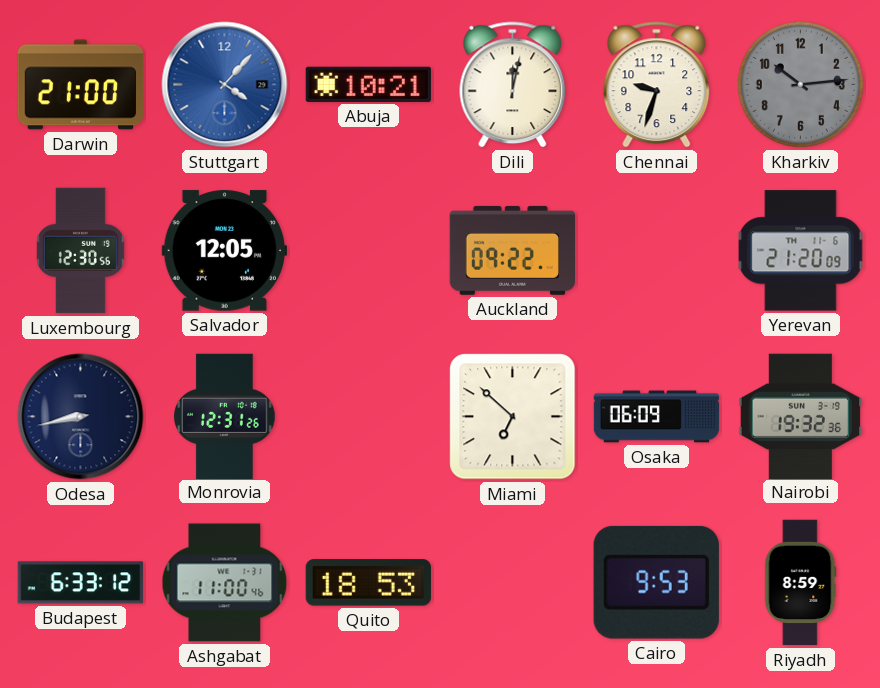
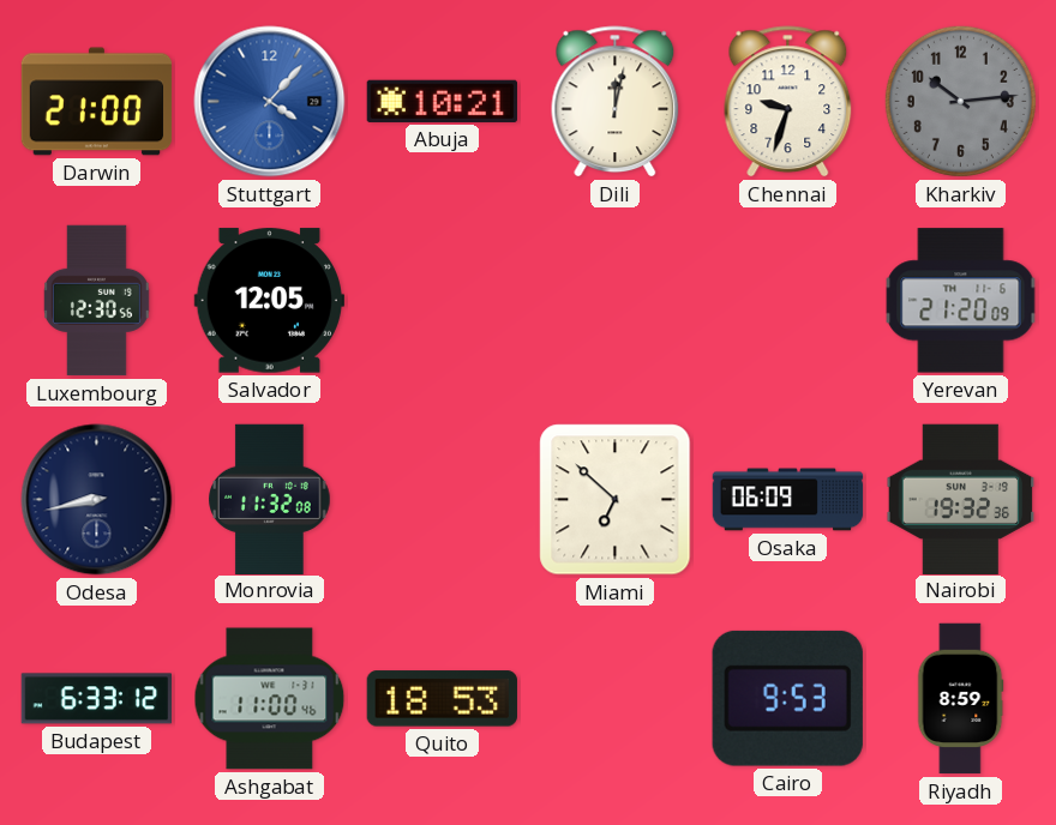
Auckland: 09:22 -> none
Monrovia: 12:31 -> 11:32
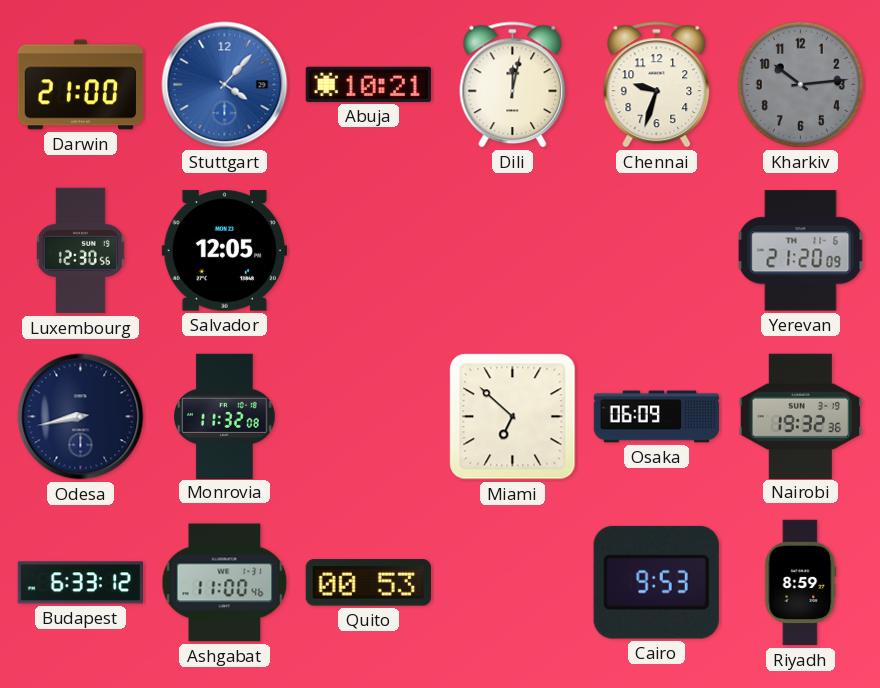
Quito: 18:53 -> 00:53
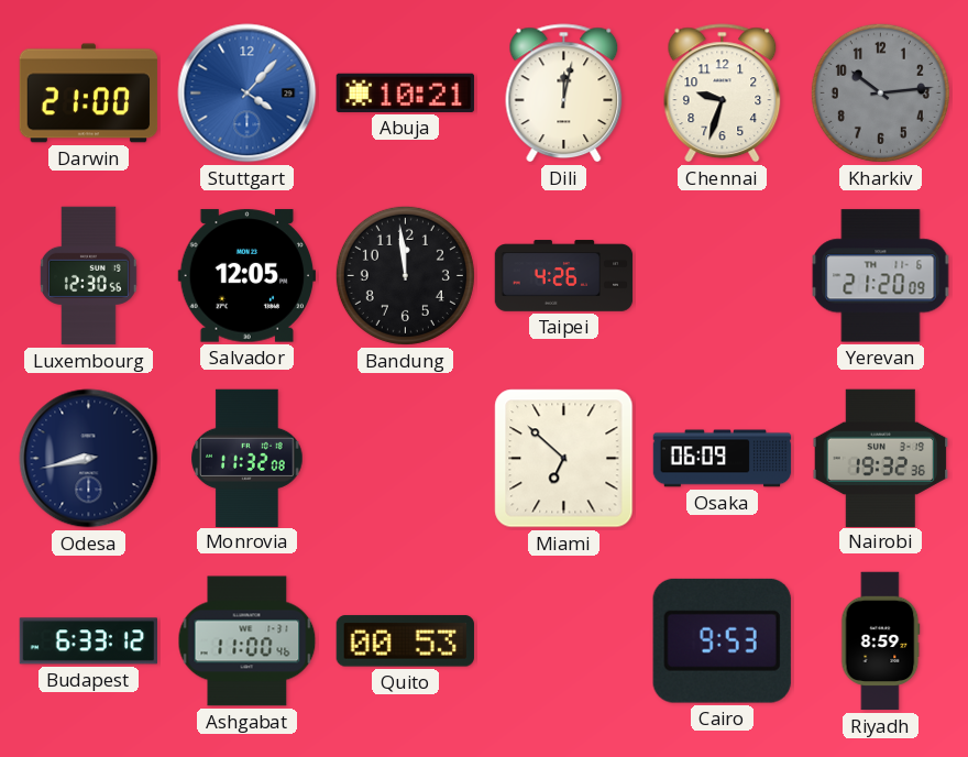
Bandung: none -> 11:59
Taipei: none -> 4:26
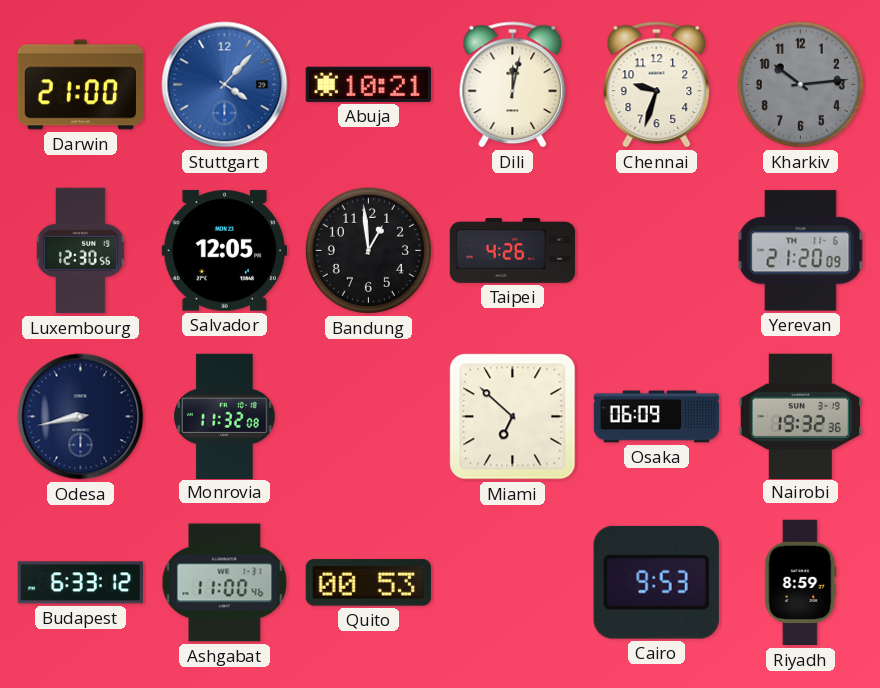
Bandung: 11:59 -> 12:59
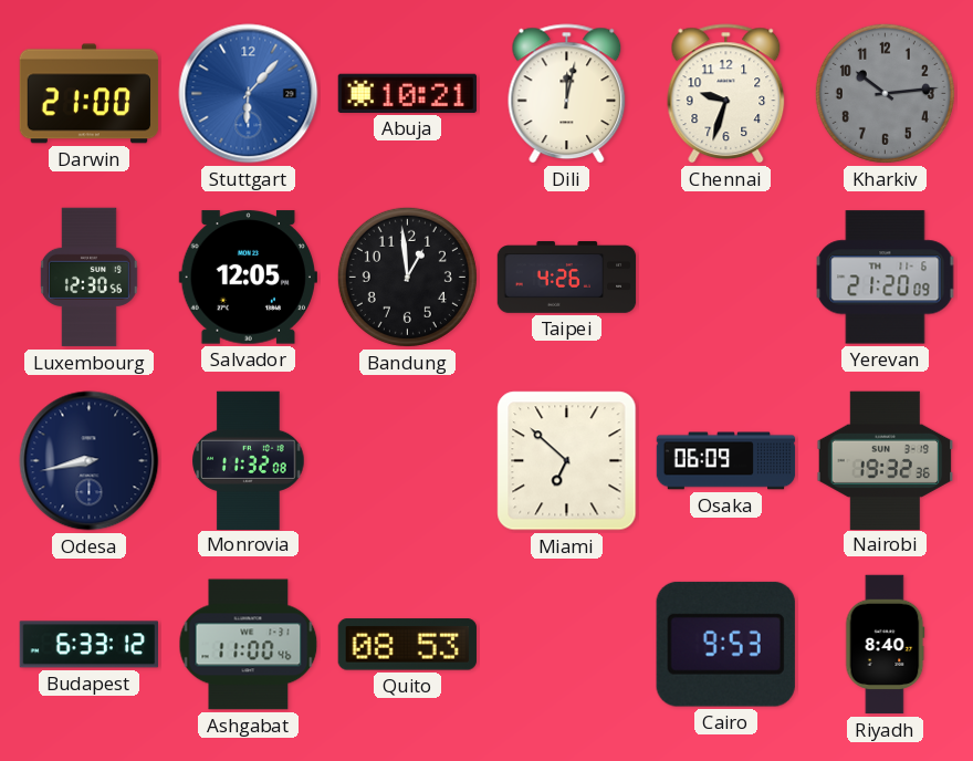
Stuttgart: 4:07 -> 6:07
Quito: 00:53 -> 08:53
Riyadh: 8:59 -> 8:40
